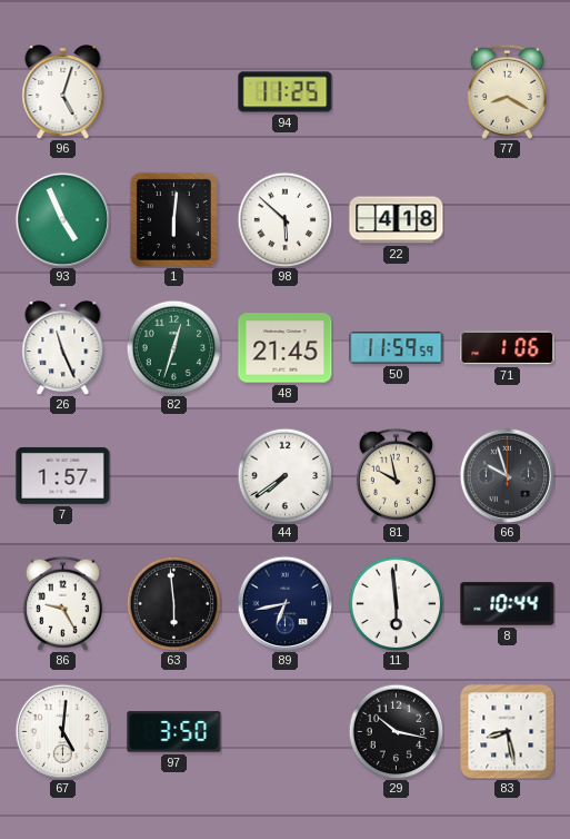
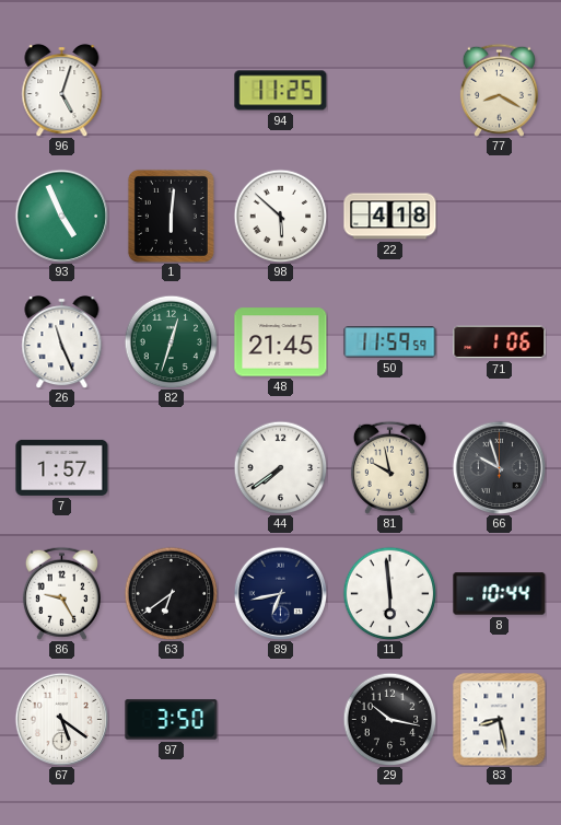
63: 5:59 -> 6:39
67: 5:01 -> 5:21
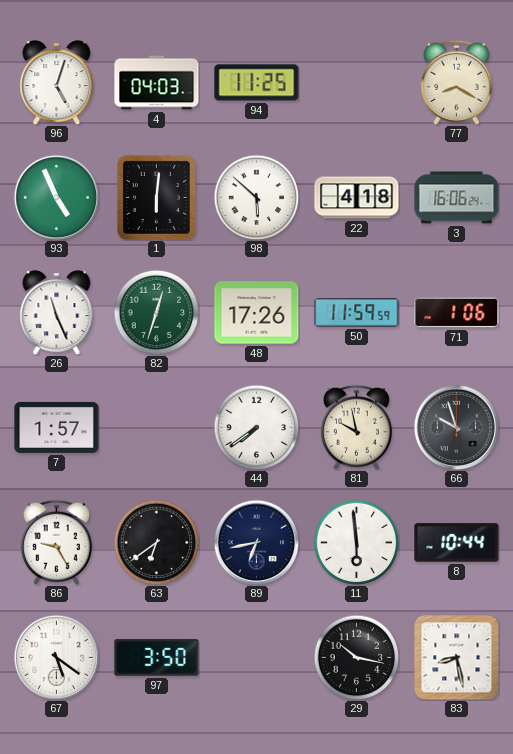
4: none -> 04:03
3: none -> 16:06
48: 21:45 -> 17:26
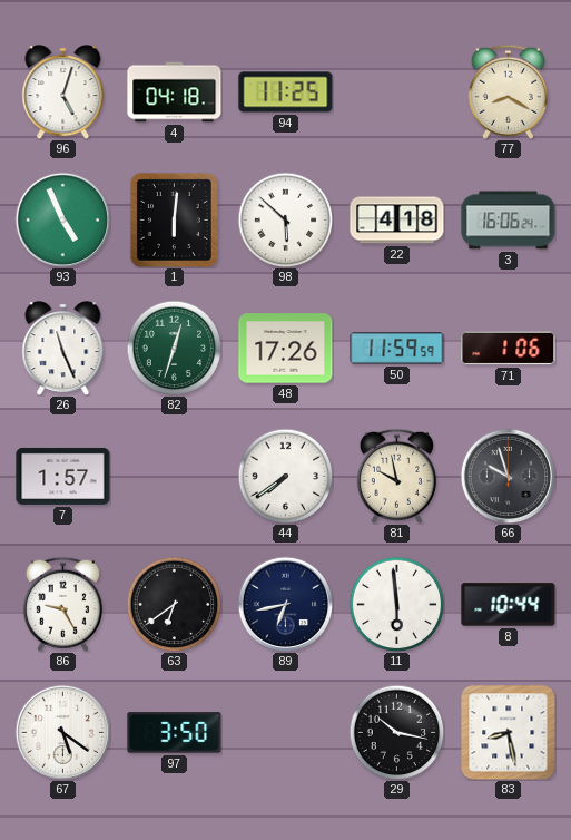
4: 04:03 -> 04:18
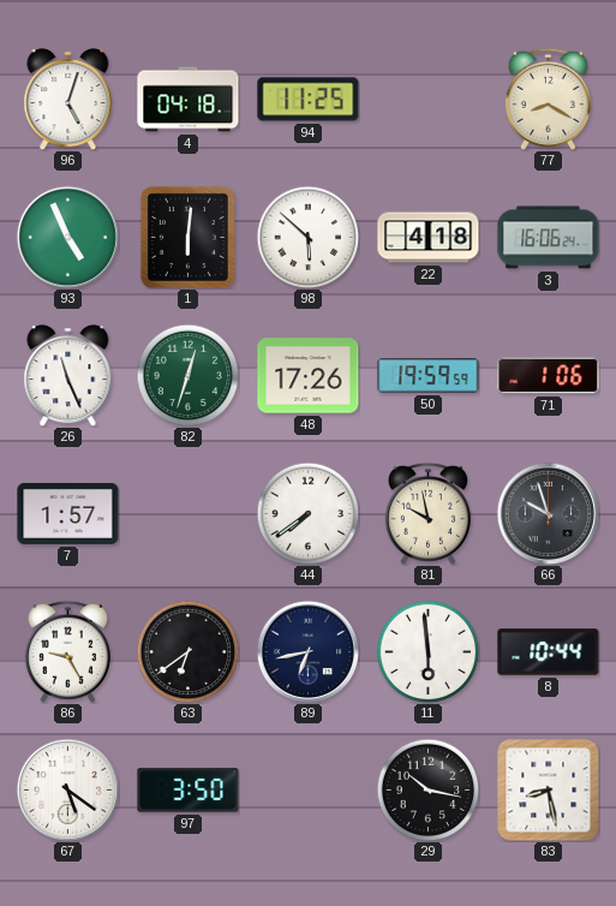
50: 11:59 -> 19:59
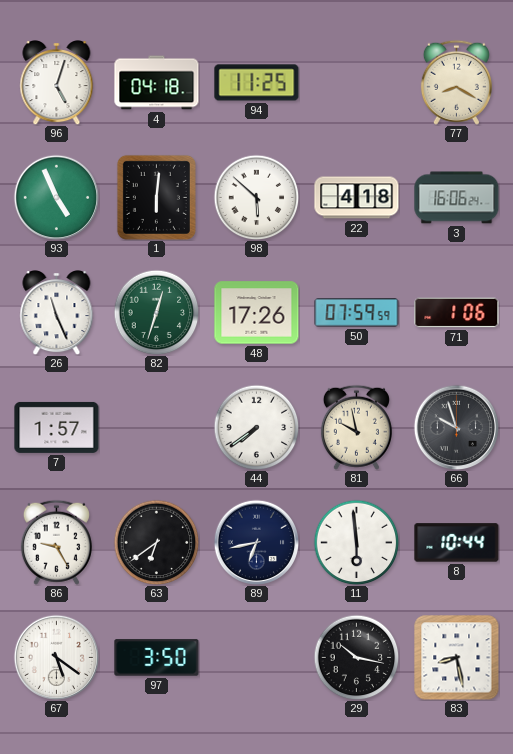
50: 19:59 -> 07:59
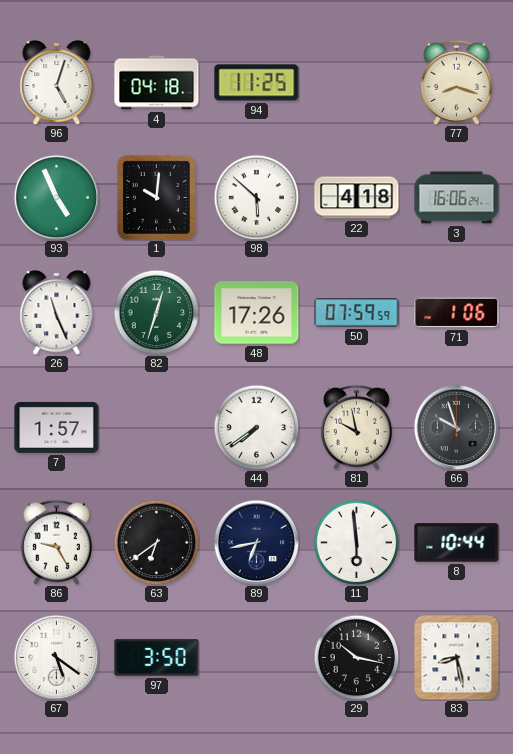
77: 8:20 -> 8:18
1: 6:01 -> 10:01
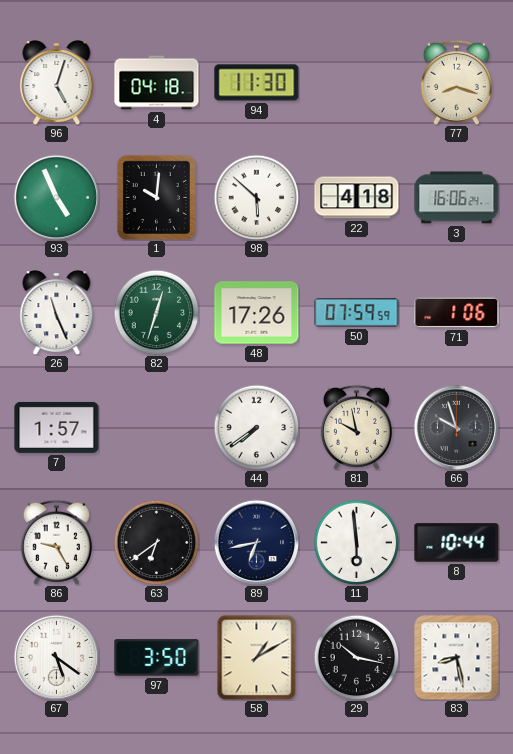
94: 11:25 -> 11:30
58: none -> 1:10
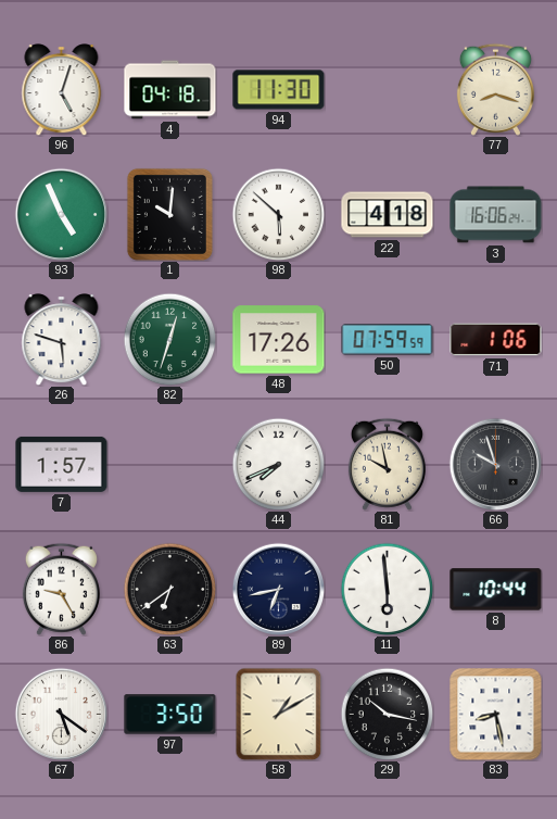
26: 11:26 -> 5:48
44: 7:39 -> 7:41
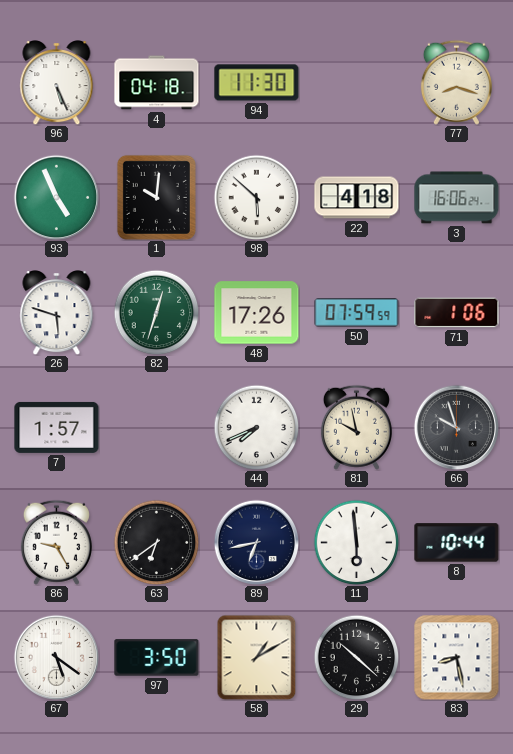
96: 5:03 -> 5:26
29: 10:17 -> 10:22
